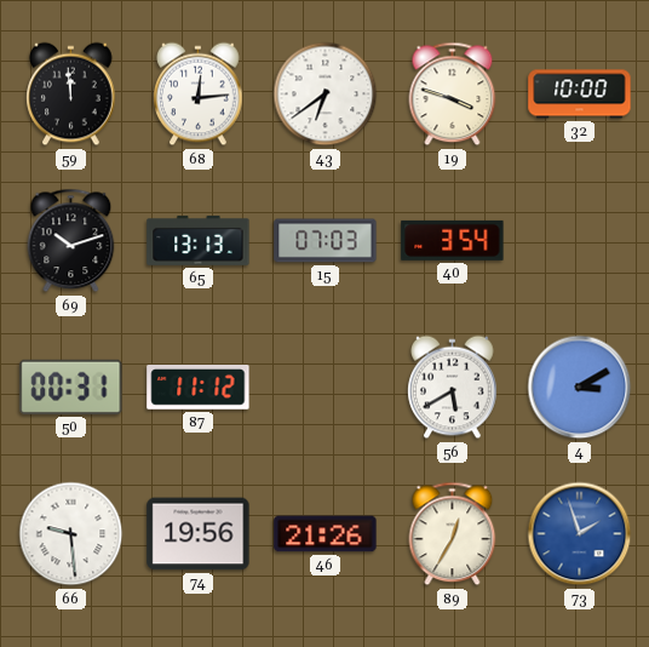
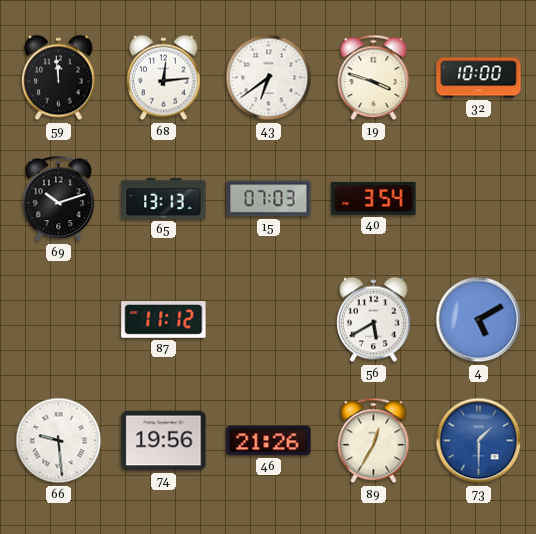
50: 00:31 -> none
4: 3:10 -> 5:10
73: 1:57 -> 1:30
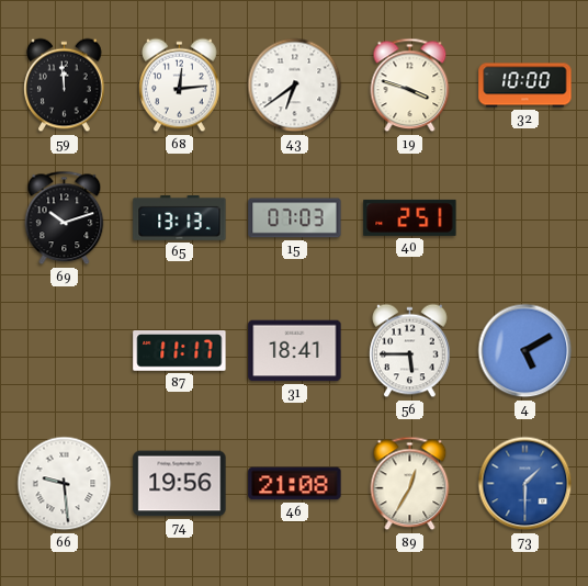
40: 3:54 -> 2:51
87: 11:12 -> 11:17
31: none -> 18:41
56: 5:40 -> 5:45
46: 21:26 -> 21:08
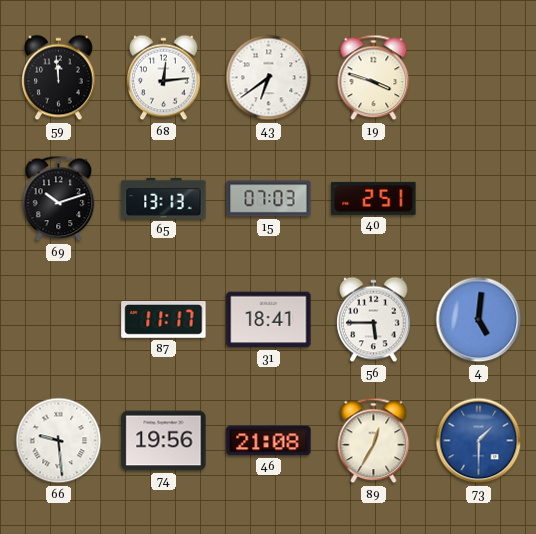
32: 10:00 -> none
4: 5:10 -> 5:01
